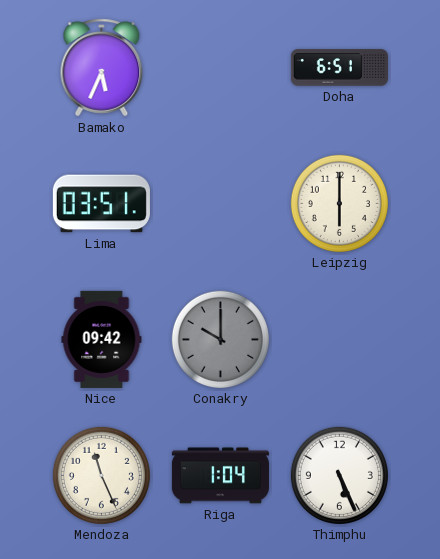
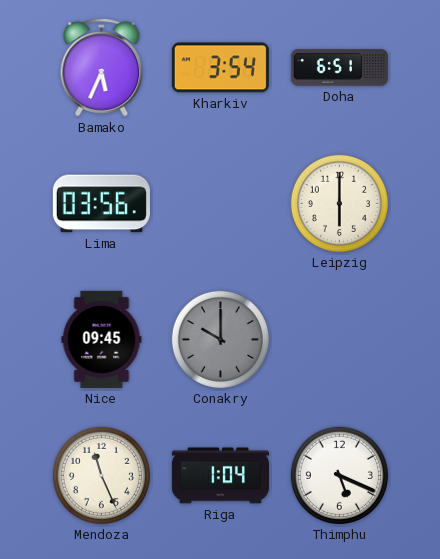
Kharkiv: none -> 3:54
Lima: 03:51 -> 03:56
Nice: 09:42 -> 09:45
Thimphu: 5:26 -> 5:19
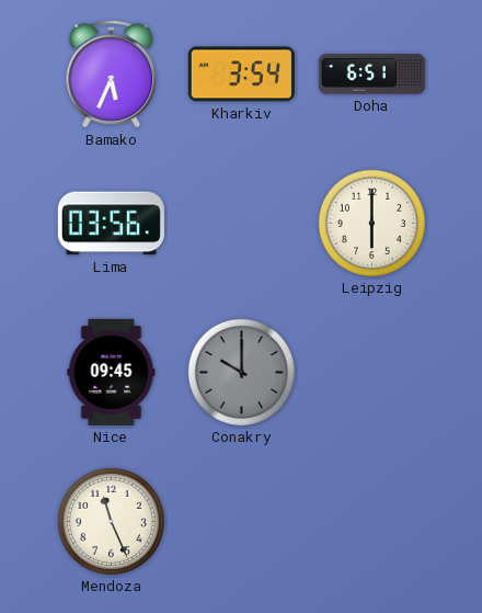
Riga: 1:04 -> none
Thimphu: 5:19 -> none
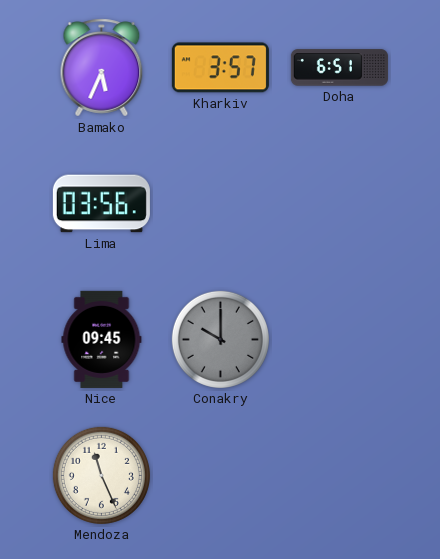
Kharkiv: 3:54 -> 3:57
Leipzig: 6:00 -> none
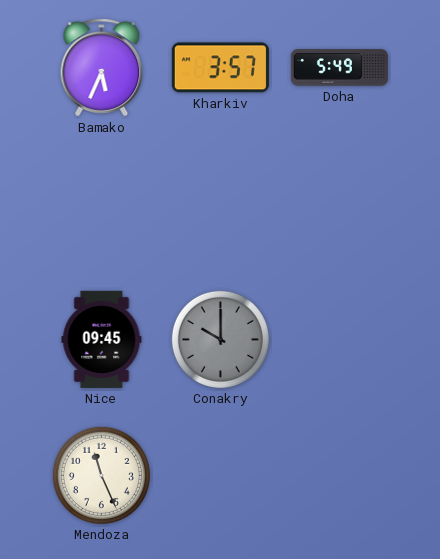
Doha: 6:51 -> 5:49
Lima: 03:56 -> none
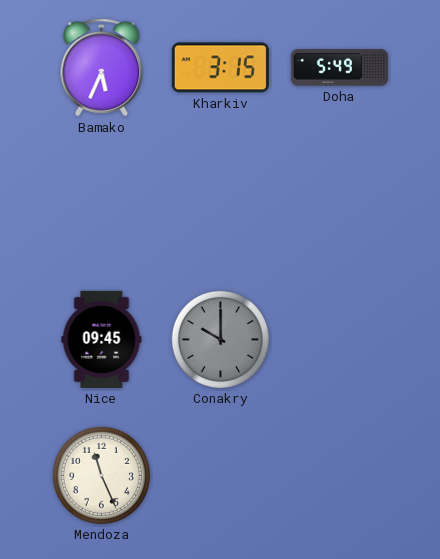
Kharkiv: 3:57 -> 3:15
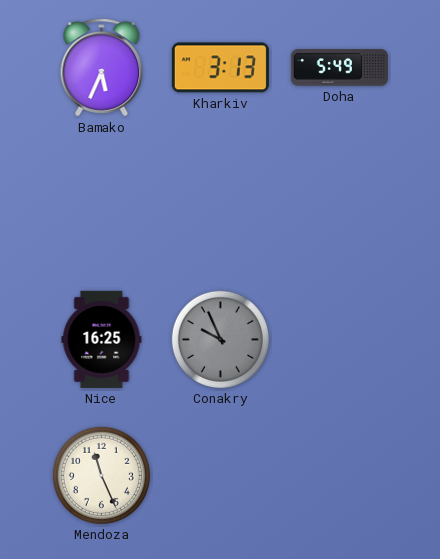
Kharkiv: 3:15 -> 3:13
Nice: 09:45 -> 16:25
Conakry: 10:00 -> 9:56
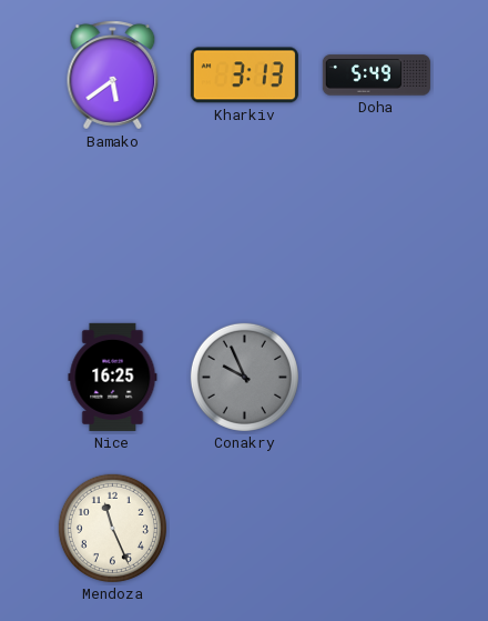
Bamako: 5:34 -> 5:39
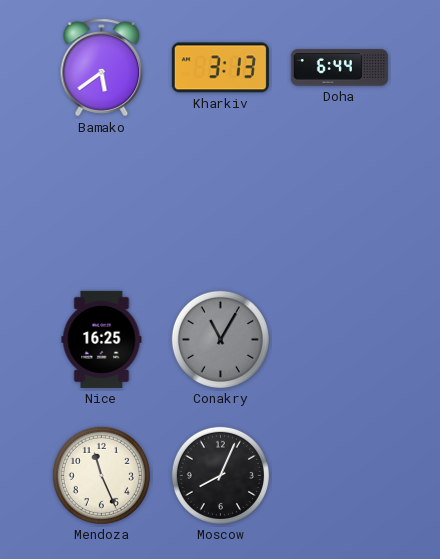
Doha: 5:49 -> 6:44
Conakry: 9:56 -> 11:05
Moscow: none -> 8:04
